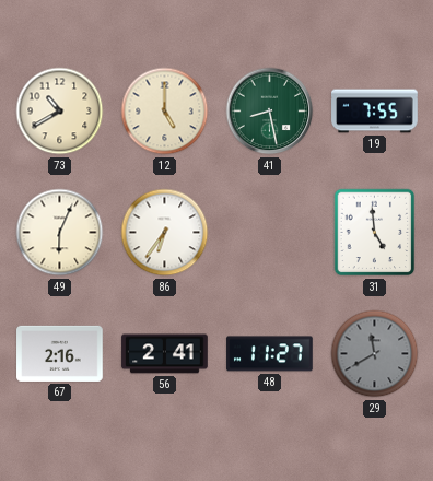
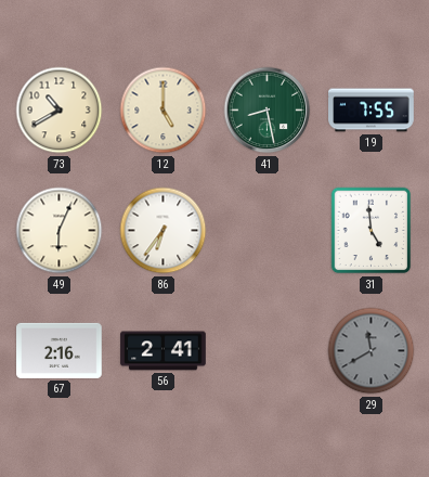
48: 11:27 -> none
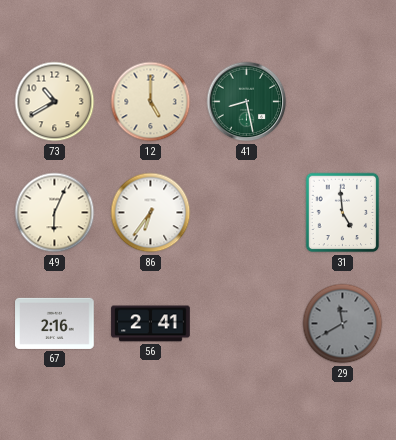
19: 7:55 -> none
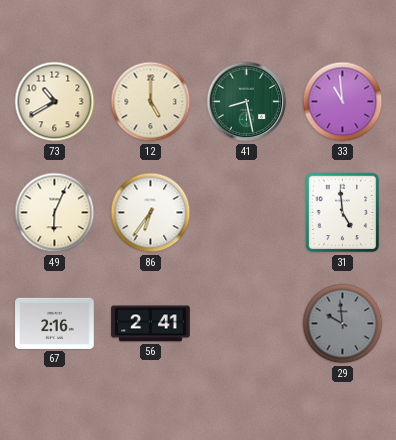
33: none -> 10:59
29: 11:40 -> 9:59
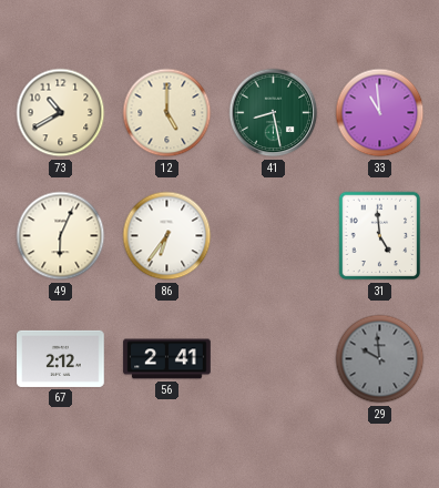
67: 2:16 -> 2:12
